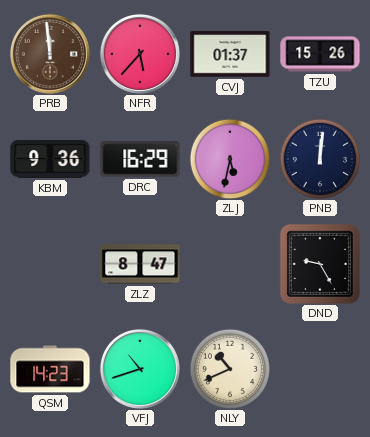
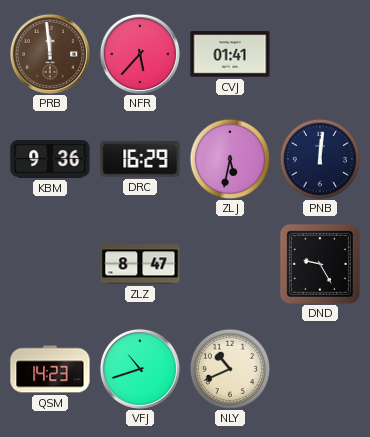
CVJ: 01:37 -> 01:41
TZU: 15:26 -> none
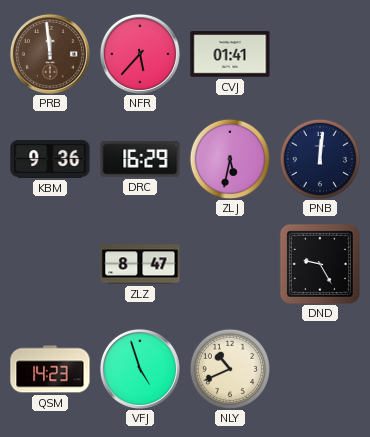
VFJ: 10:42 -> 4:57
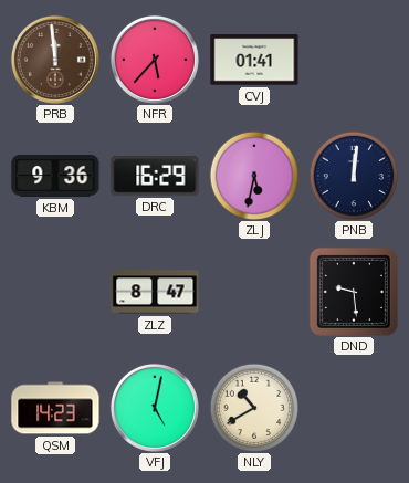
DND: 9:25 -> 9:29
VFJ: 4:57 -> 5:02
NLY: 10:41 -> 10:40
